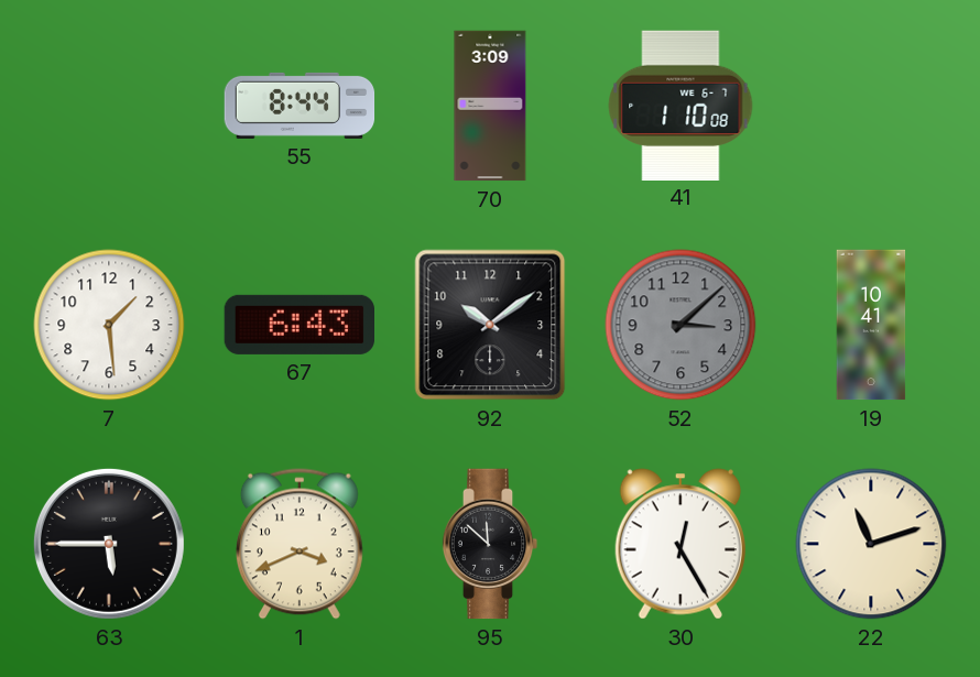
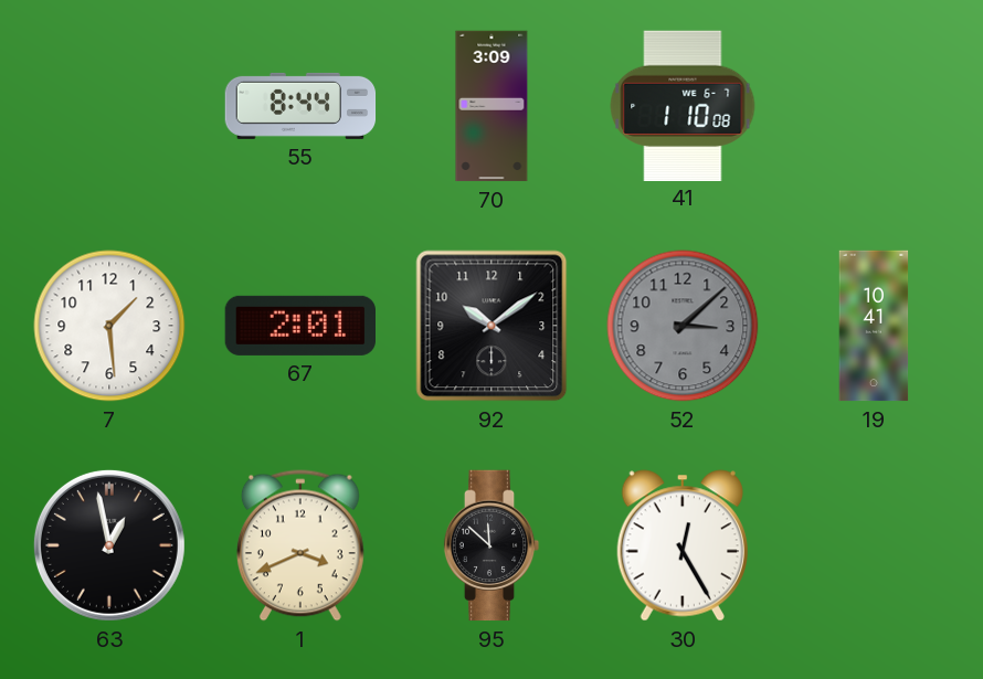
67: 6:43 -> 2:01
63: 5:45 -> 12:58
22: 11:12 -> none
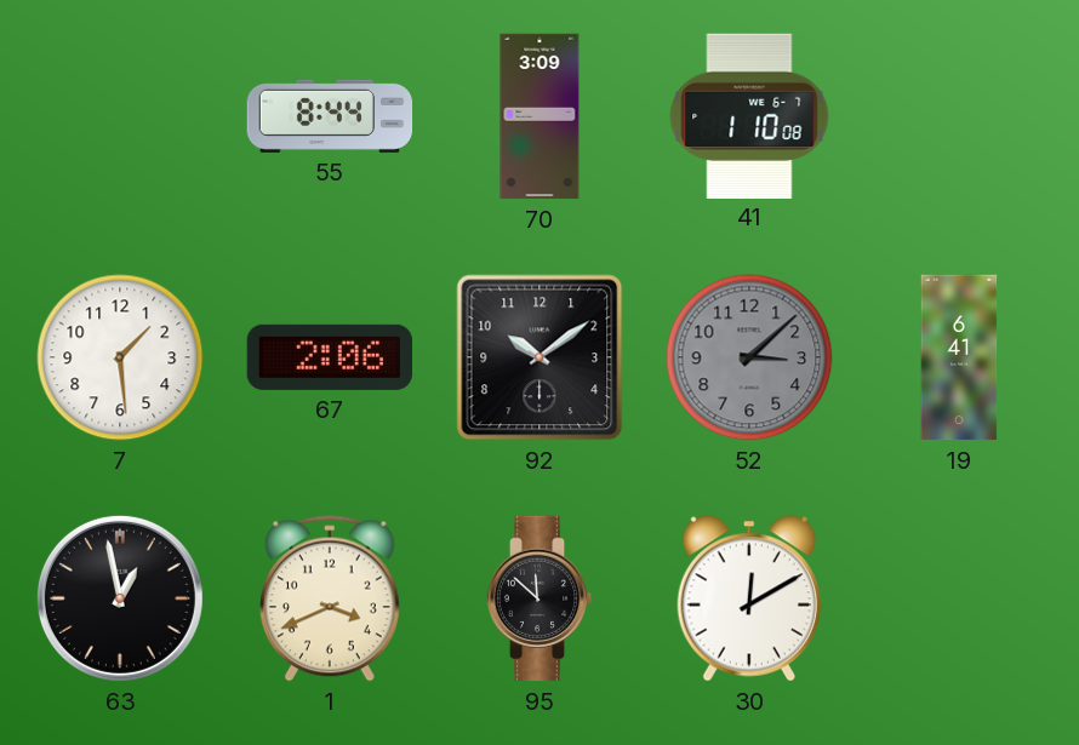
67: 2:01 -> 2:06
19: 10:41 -> 6:41
30: 12:25 -> 12:10
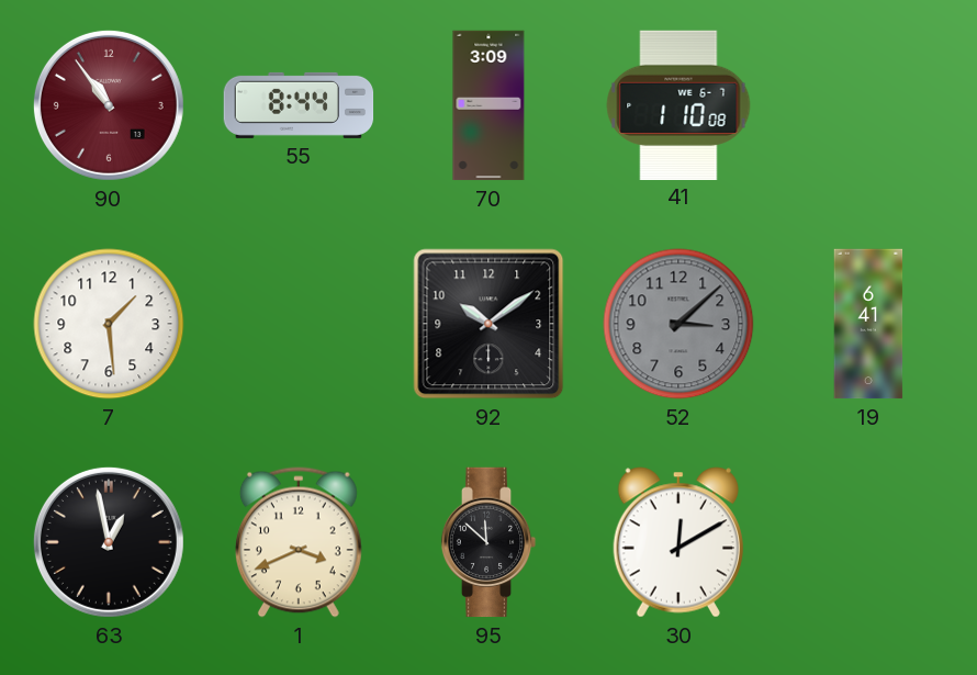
90: none -> 10:54
67: 2:06 -> none
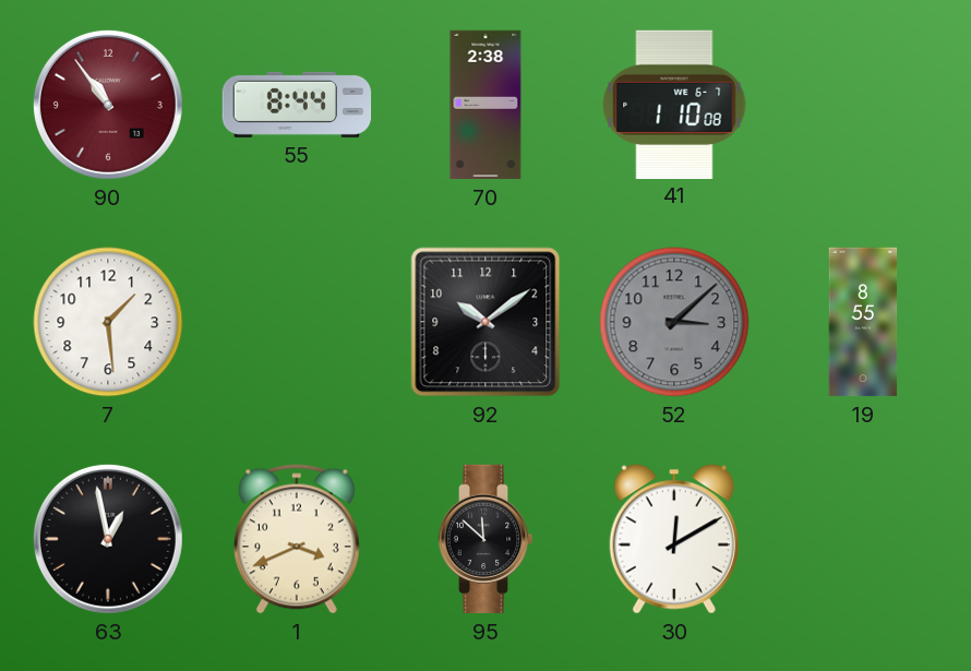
70: 3:09 -> 2:38
19: 6:41 -> 8:55
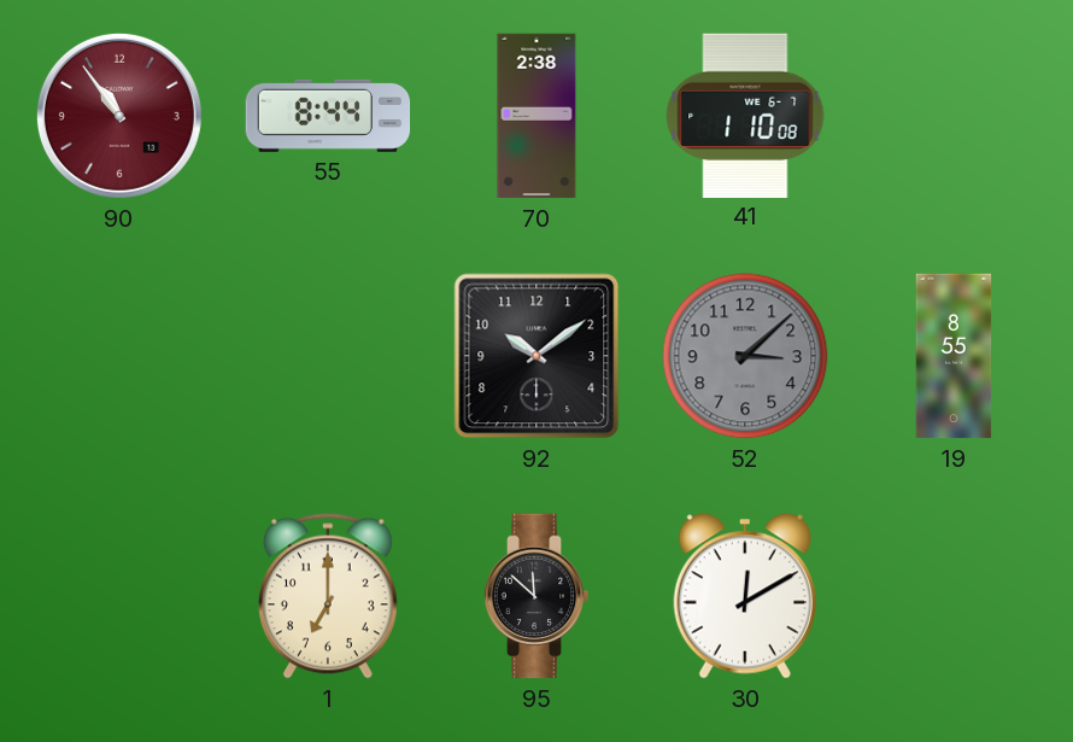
7: 1:29 -> none
63: 12:58 -> none
1: 3:41 -> 7:00
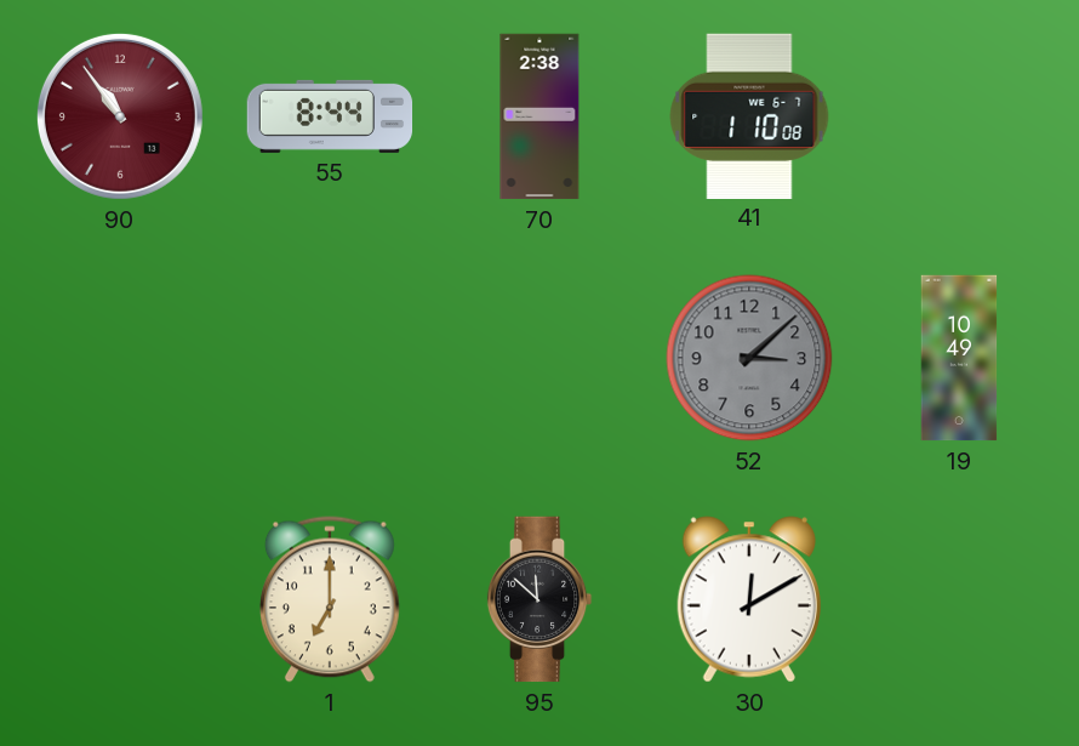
92: 10:09 -> none
19: 8:55 -> 10:49
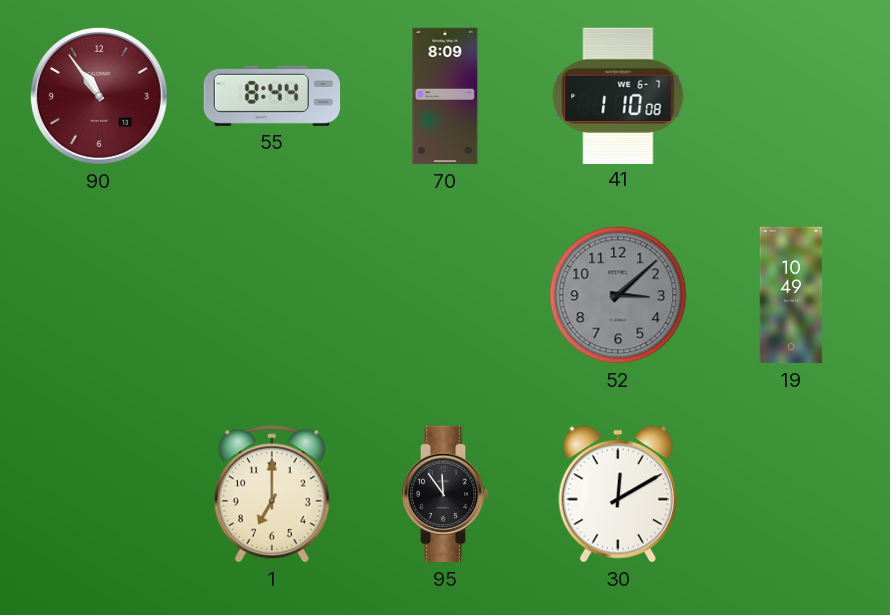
70: 2:38 -> 8:09
95: 11:52 -> 11:54
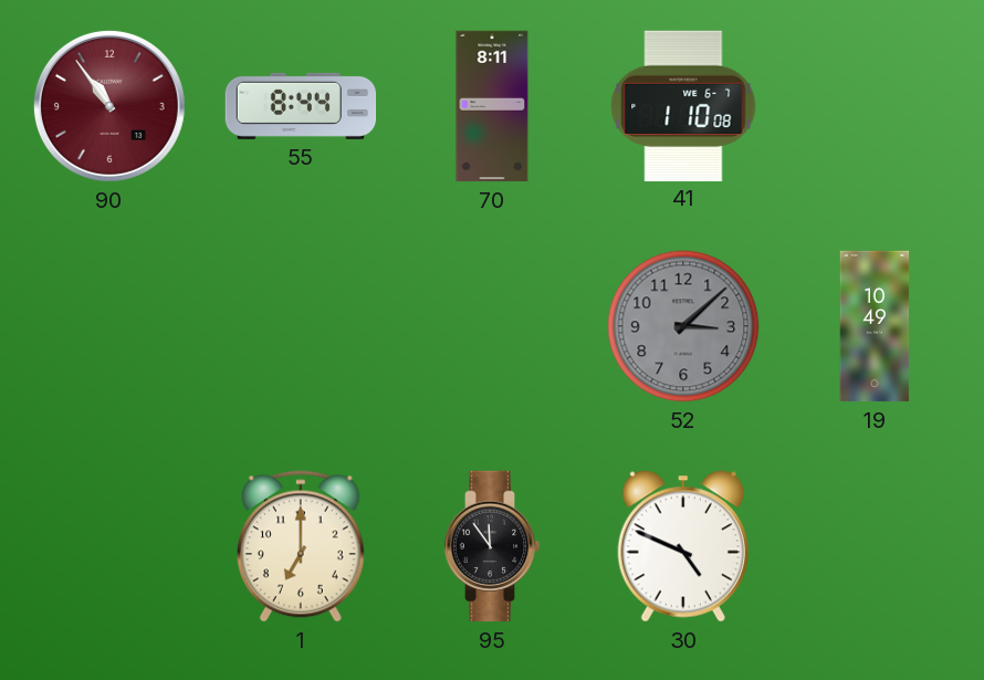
70: 8:09 -> 8:11
30: 12:10 -> 4:49
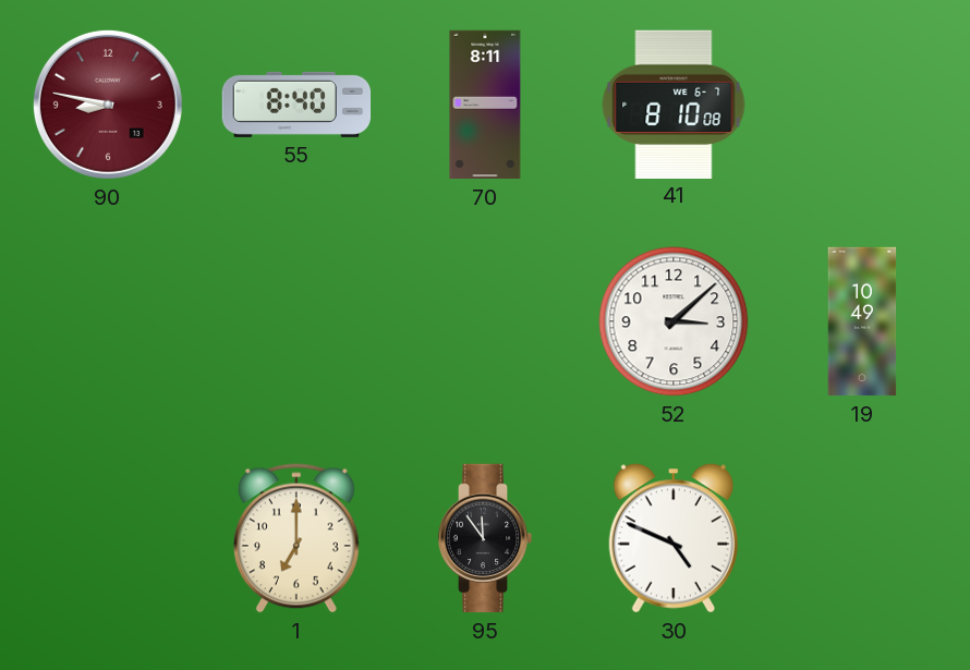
90: 10:54 -> 8:47
55: 8:44 -> 8:40
41: 1:10 -> 8:10
52 dial: grey -> white
